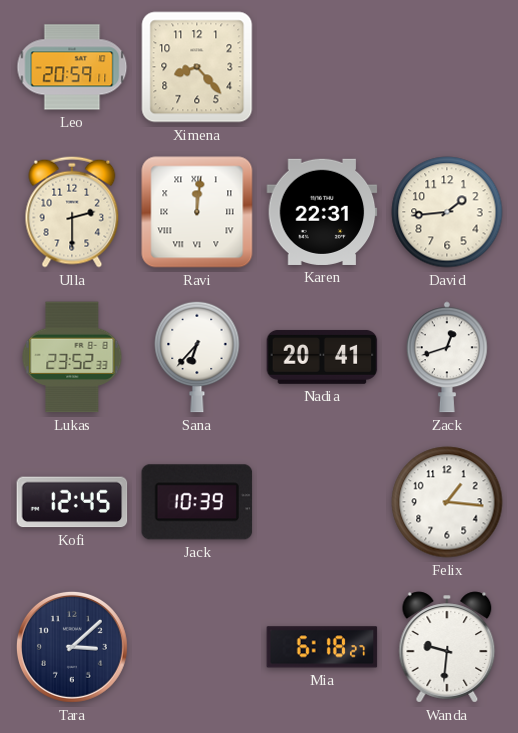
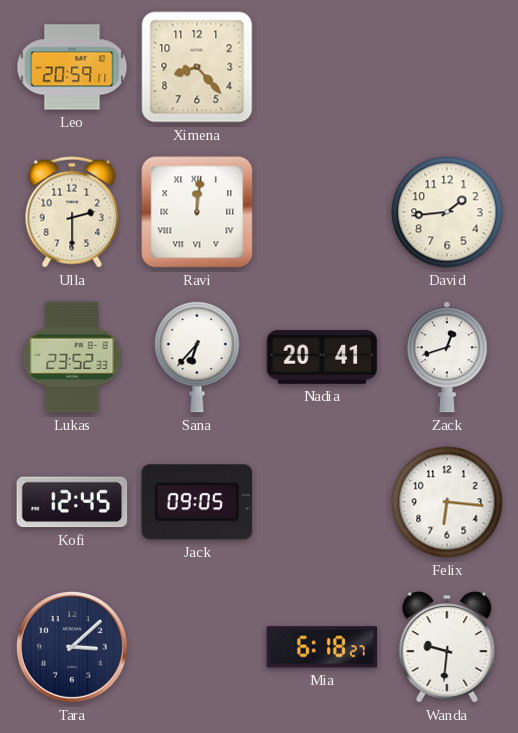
Karen: 22:31 -> none
Jack: 10:39 -> 09:05
Felix: 1:16 -> 6:16
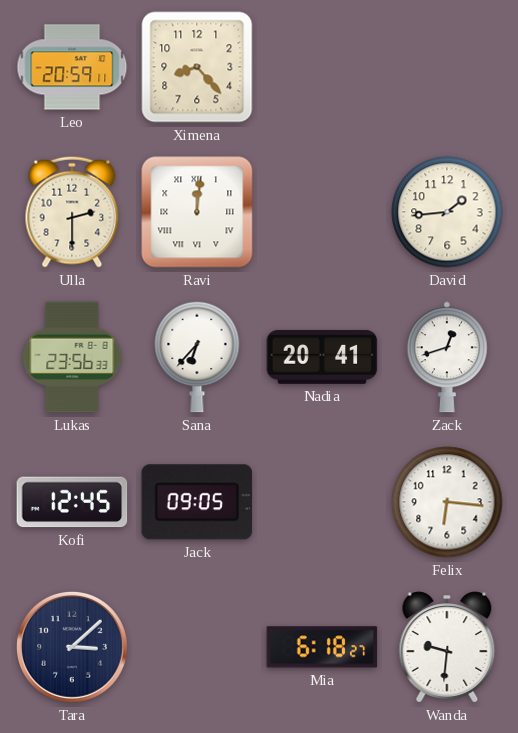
Lukas: 23:52 -> 23:56
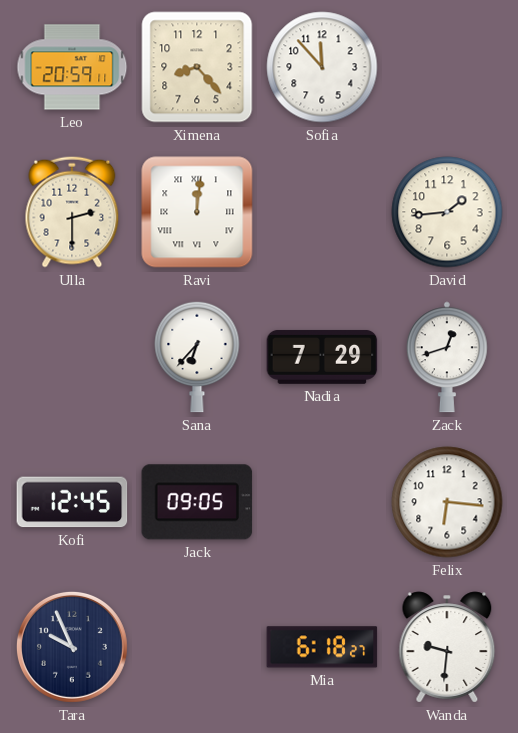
Sofia: none -> 11:53
Lukas: 23:56 -> none
Nadia: 20:41 -> 7:29
Tara: 3:08 -> 9:56
